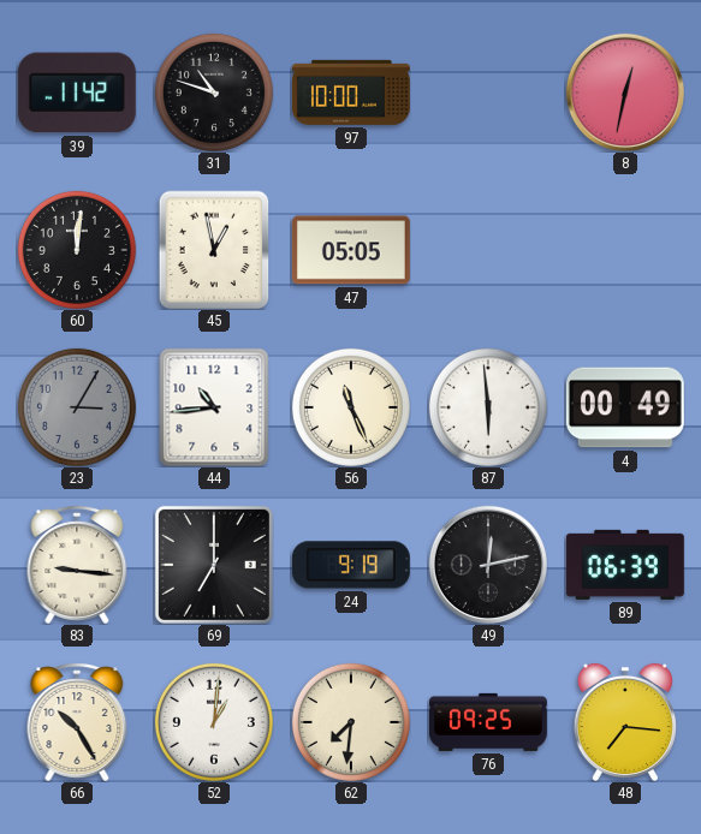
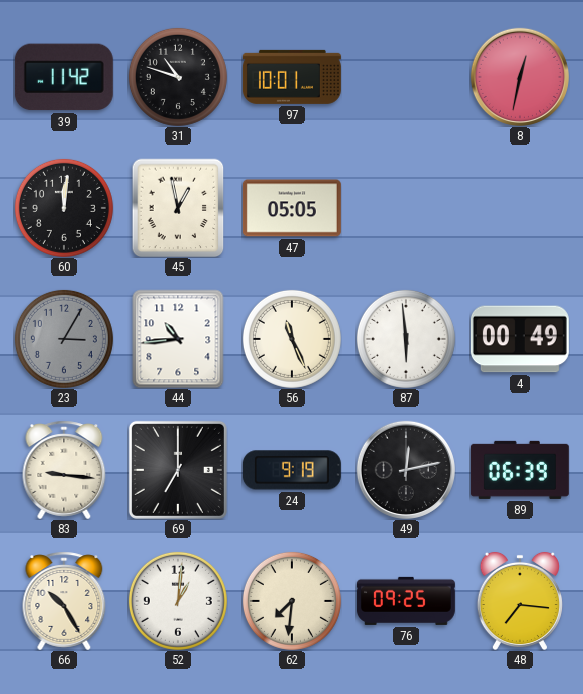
97: 10:00 -> 10:01
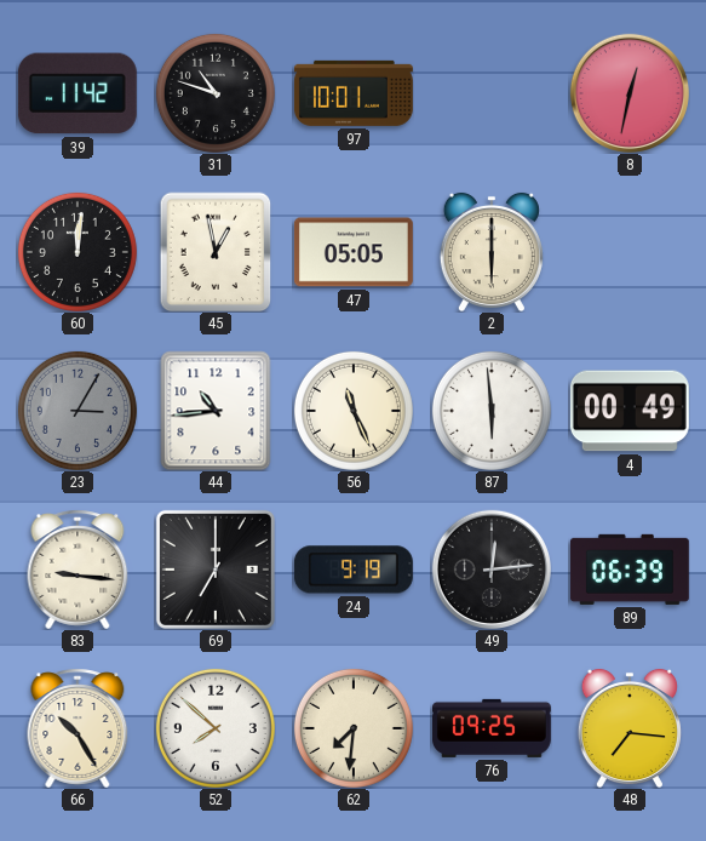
2: none -> 6:00
49: 12:13 -> 12:14
52: 1:01 -> 7:52
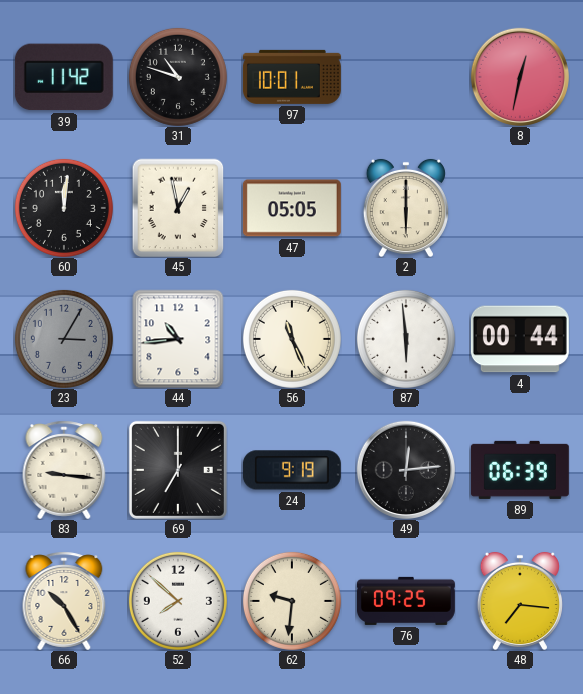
4: 00:49 -> 00:44
62: 7:31 -> 9:31
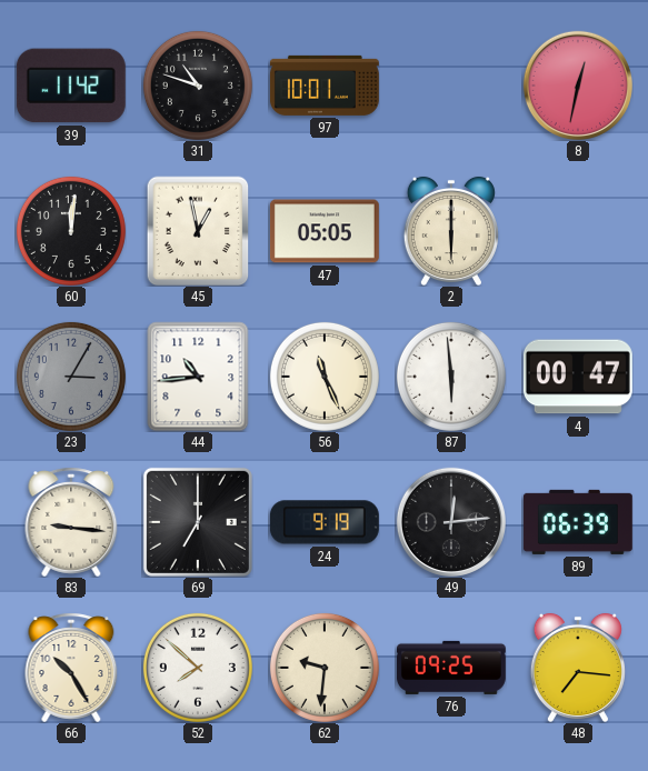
4: 00:44 -> 00:47
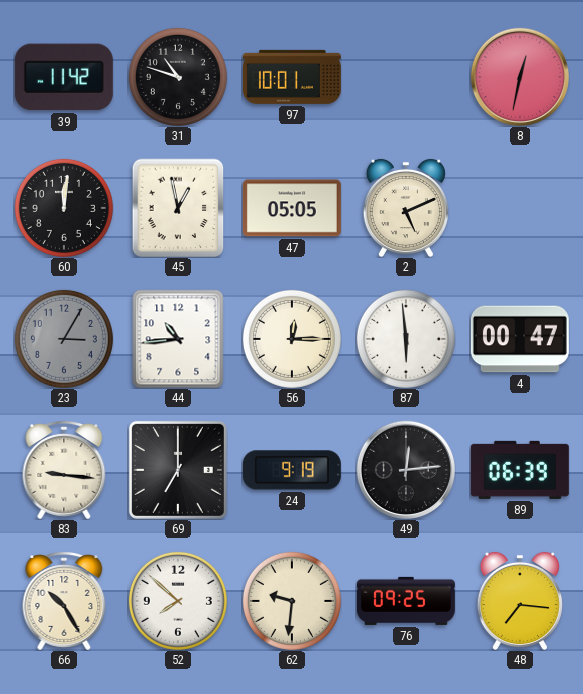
2: 6:00 -> 5:11
56: 11:26 -> 12:15
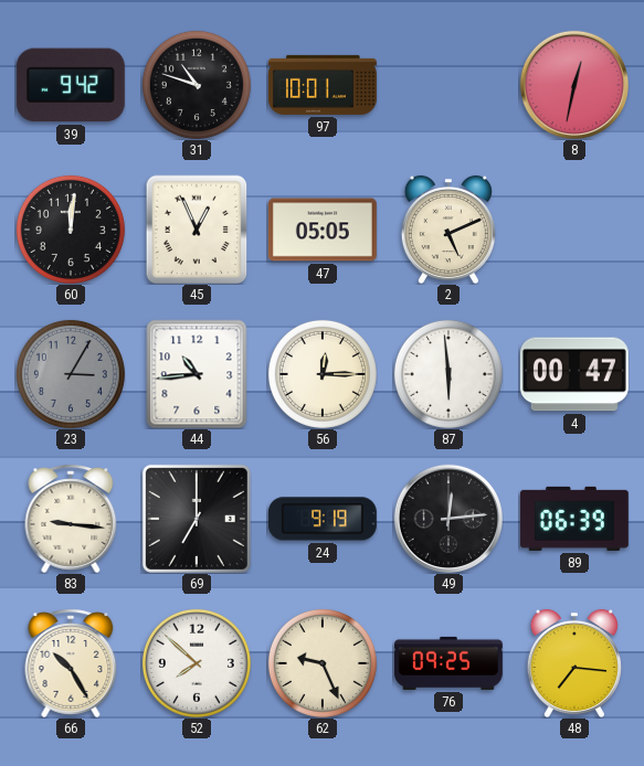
39: 11:42 -> 9:42
45: 12:58 -> 12:56
62: 9:31 -> 9:26
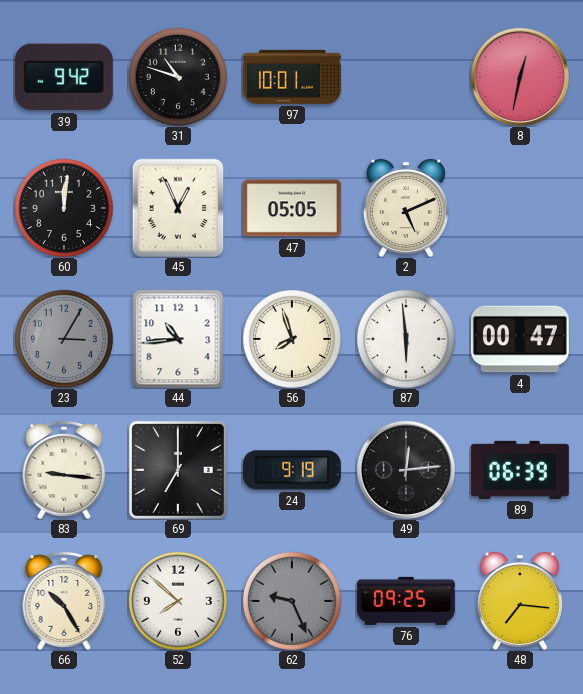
56: 12:15 -> 7:57
62 dial: cream -> grey
